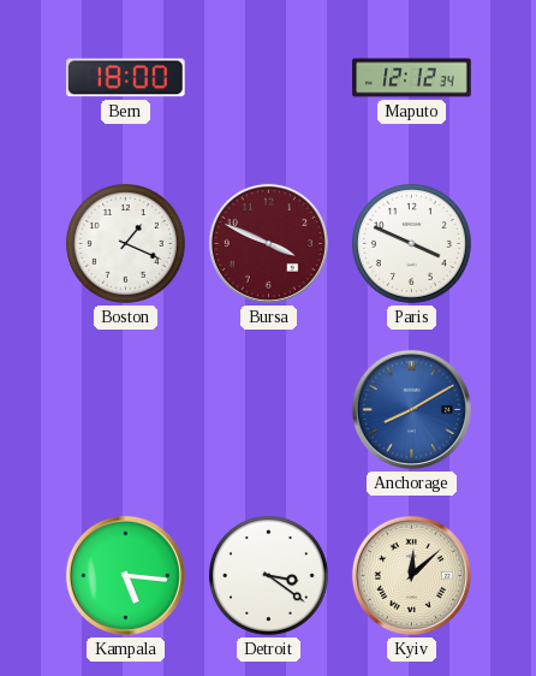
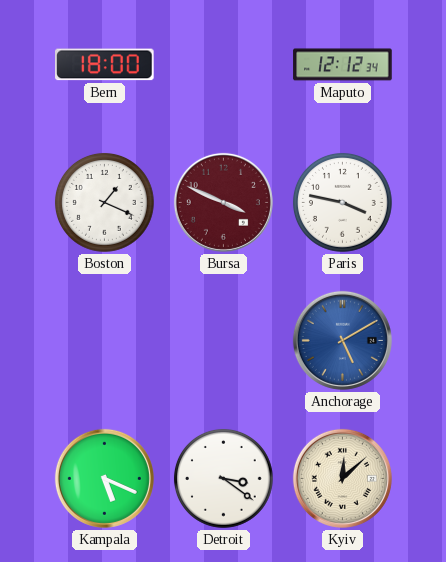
Paris: 3:49 -> 3:47
Anchorage: 8:10 -> 5:10
Kampala: 5:16 -> 5:19
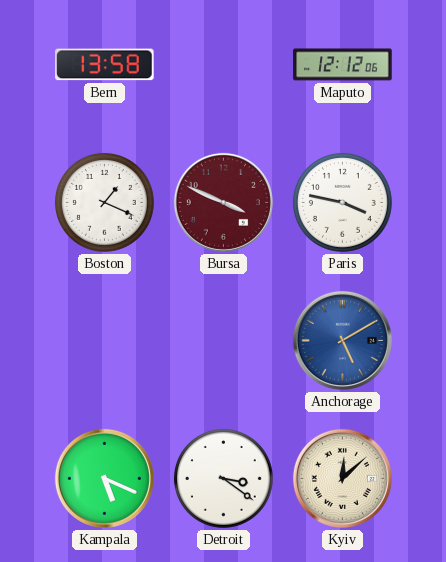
Bern: 18:00 -> 13:58
Maputo: 12:12:34 -> 12:12:06
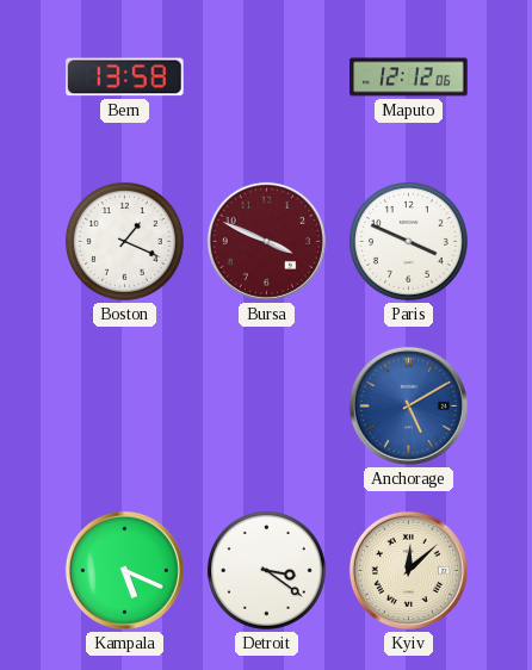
Paris: 3:47 -> 3:49
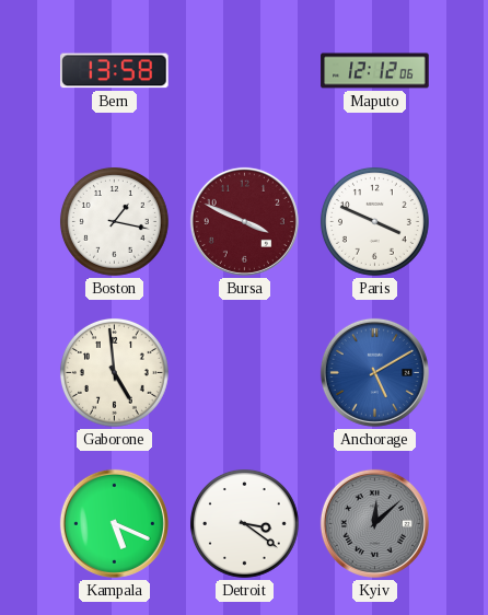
Boston: 1:19 -> 1:17
Gaborone: none -> 4:59
Kyiv dial: cream -> grey
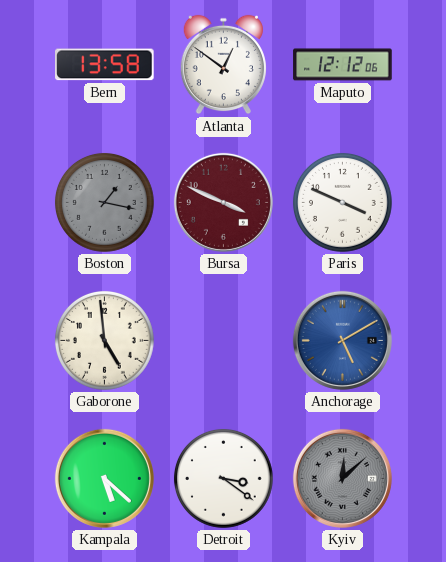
Atlanta: none -> 12:51
Boston dial: white -> grey
Kampala: 5:19 -> 5:22
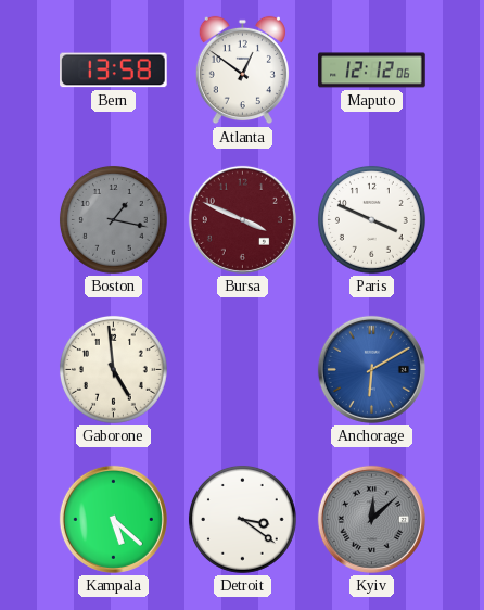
Anchorage: 5:10 -> 6:10
